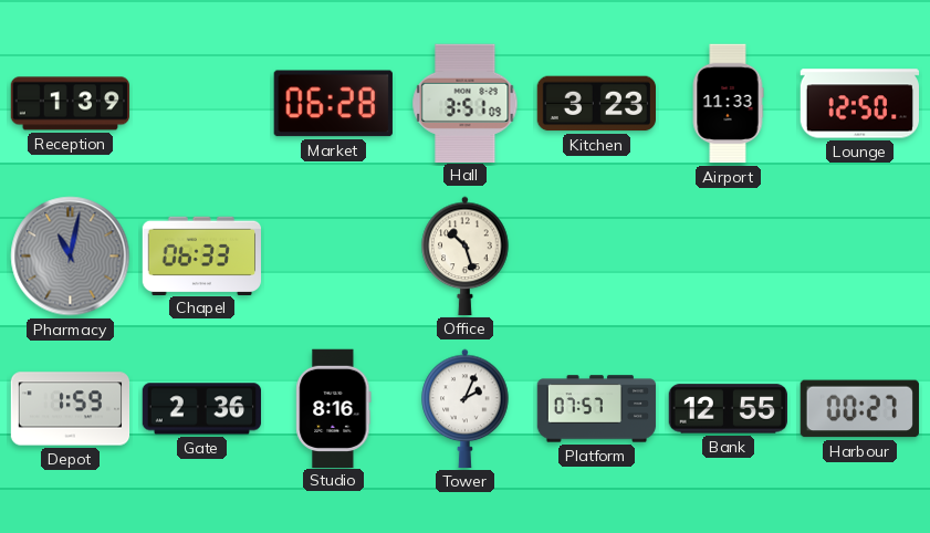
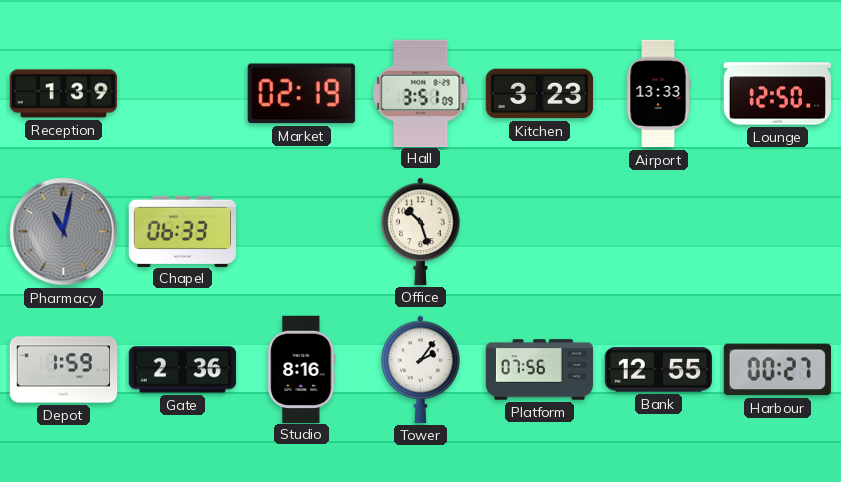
Market: 06:28 -> 02:19
Airport: 11:33 -> 13:33
Tower: 2:04 -> 2:06
Platform: 07:57 -> 07:56
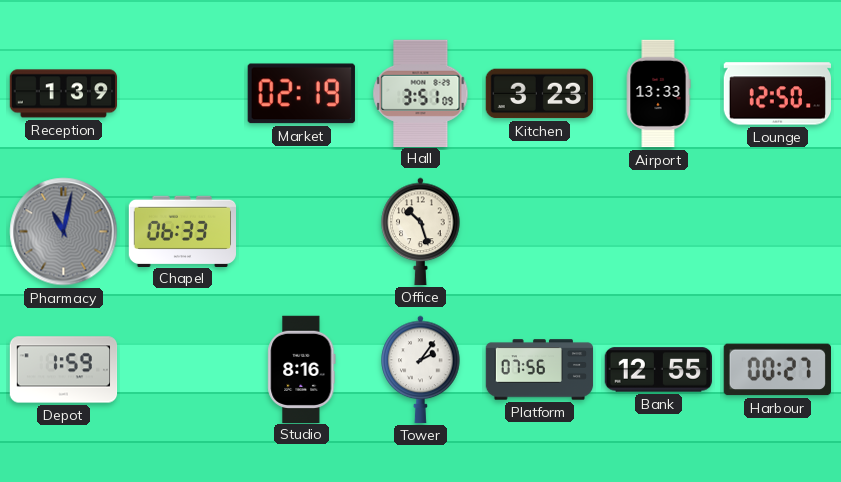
Gate: 2:36 -> none
